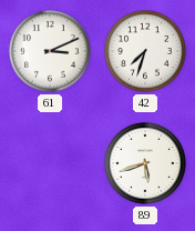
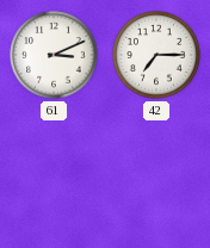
42: 7:33 -> 7:15
89: 5:42 -> none
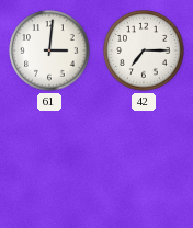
61: 3:11 -> 3:01
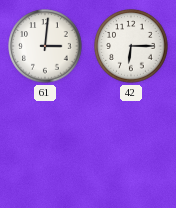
42: 7:15 -> 6:15
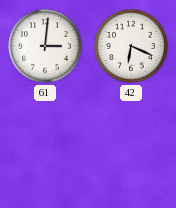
42: 6:15 -> 6:19
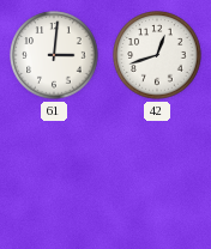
42: 6:19 -> 12:42
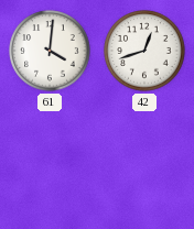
61: 3:01 -> 4:01
